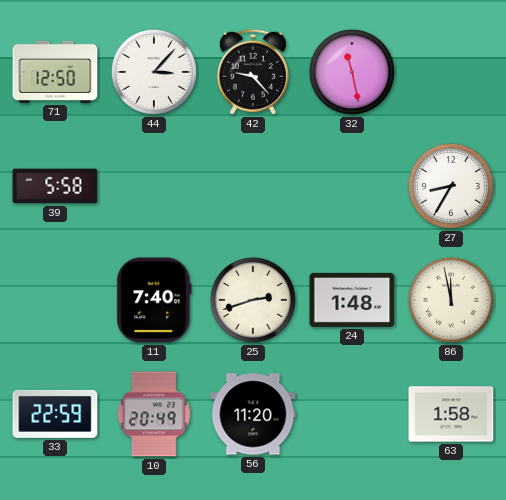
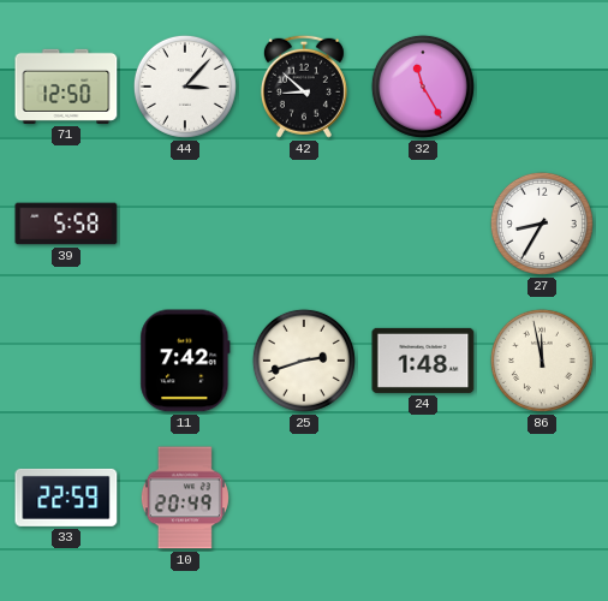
42: 9:23 -> 8:52
32: 11:28 -> 11:25
11: 7:40 -> 7:42
56: 11:20 -> none
63: 1:58 -> none
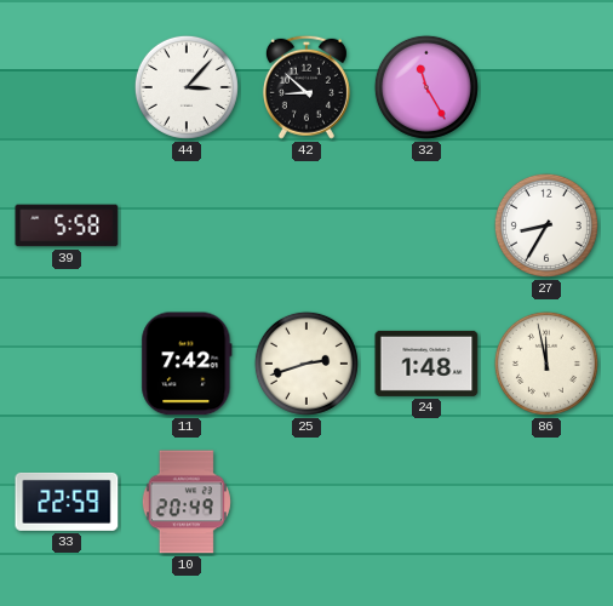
71: 12:50 -> none
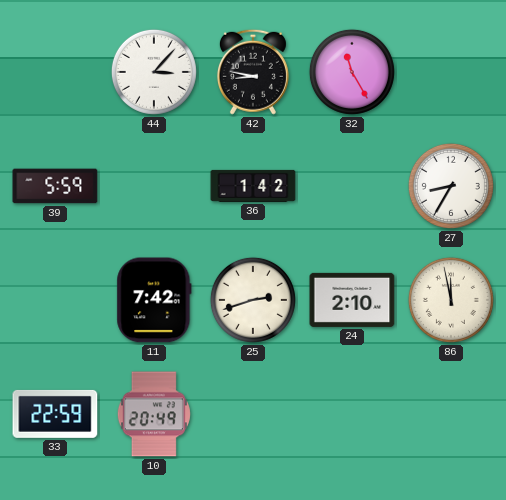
42: 8:52 -> 8:47
39: 5:58 -> 5:59
36: none -> 1:42
24: 1:48 -> 2:10
